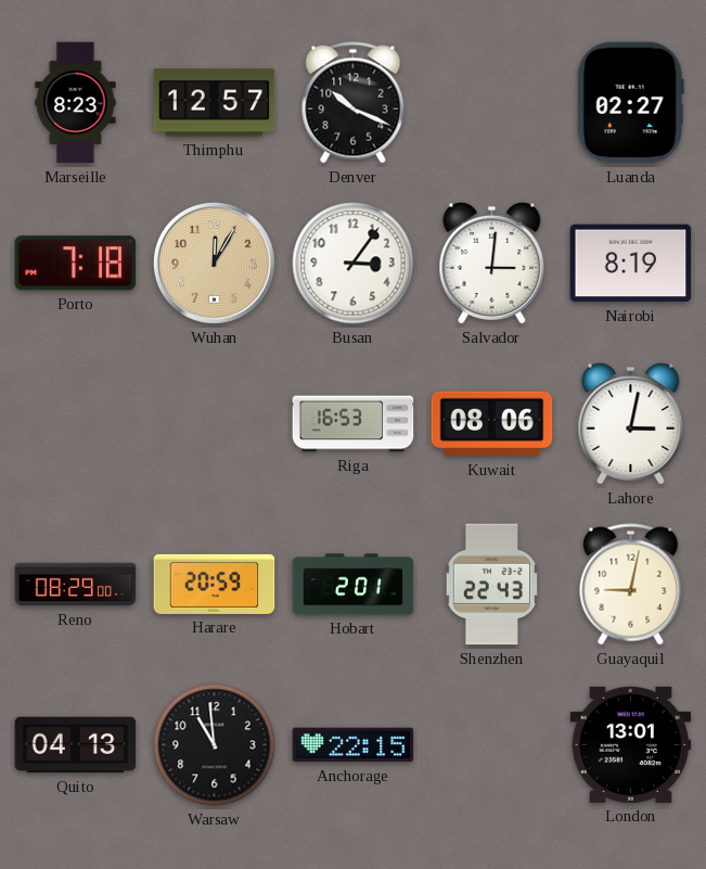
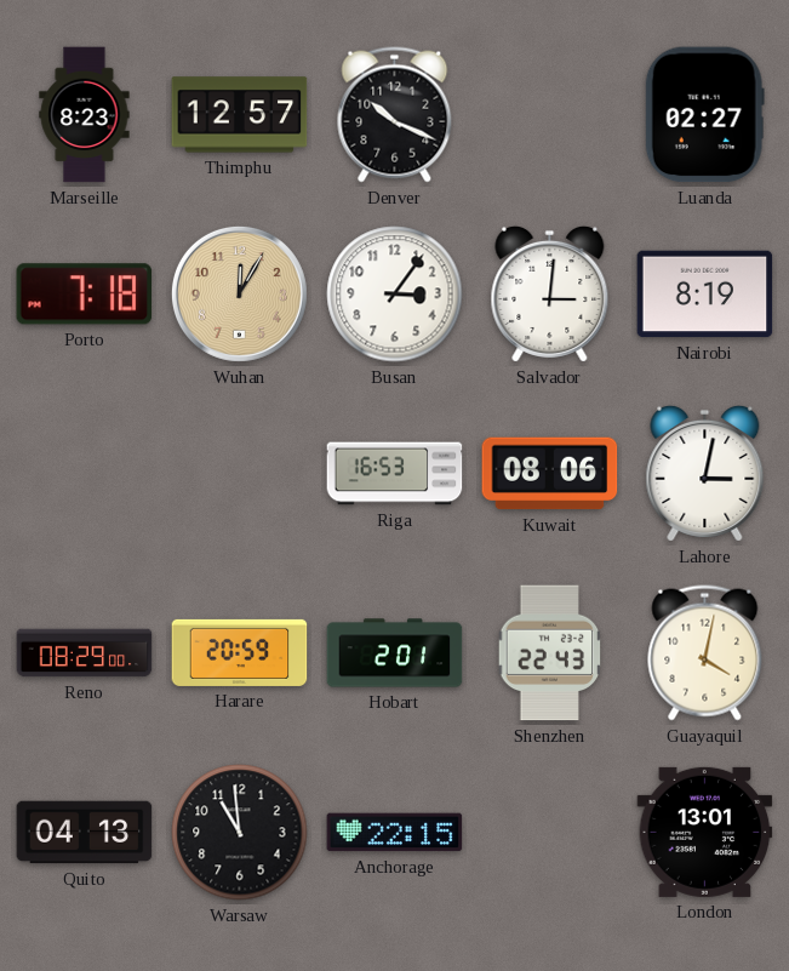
Guayaquil: 9:02 -> 4:02
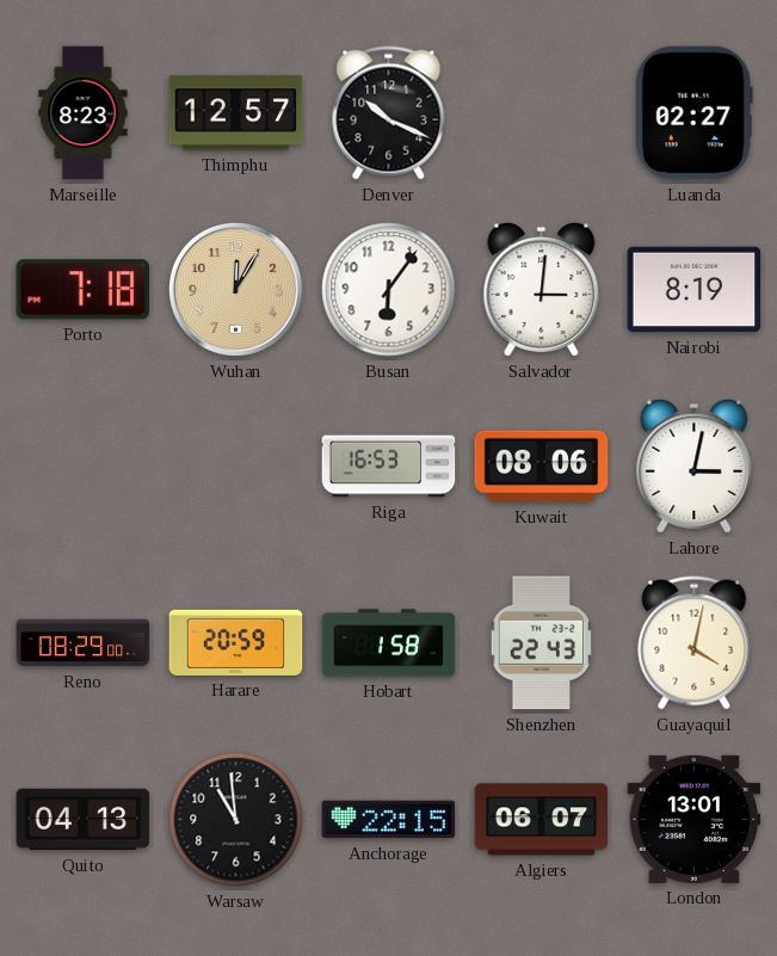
Busan: 3:06 -> 6:06
Hobart: 2:01 -> 1:58
Algiers: none -> 06:07
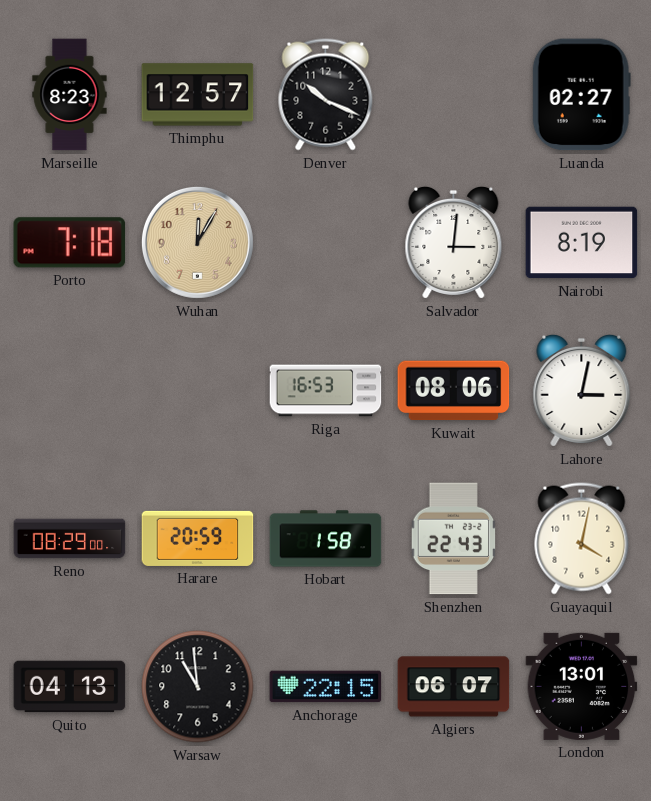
Busan: 6:06 -> none
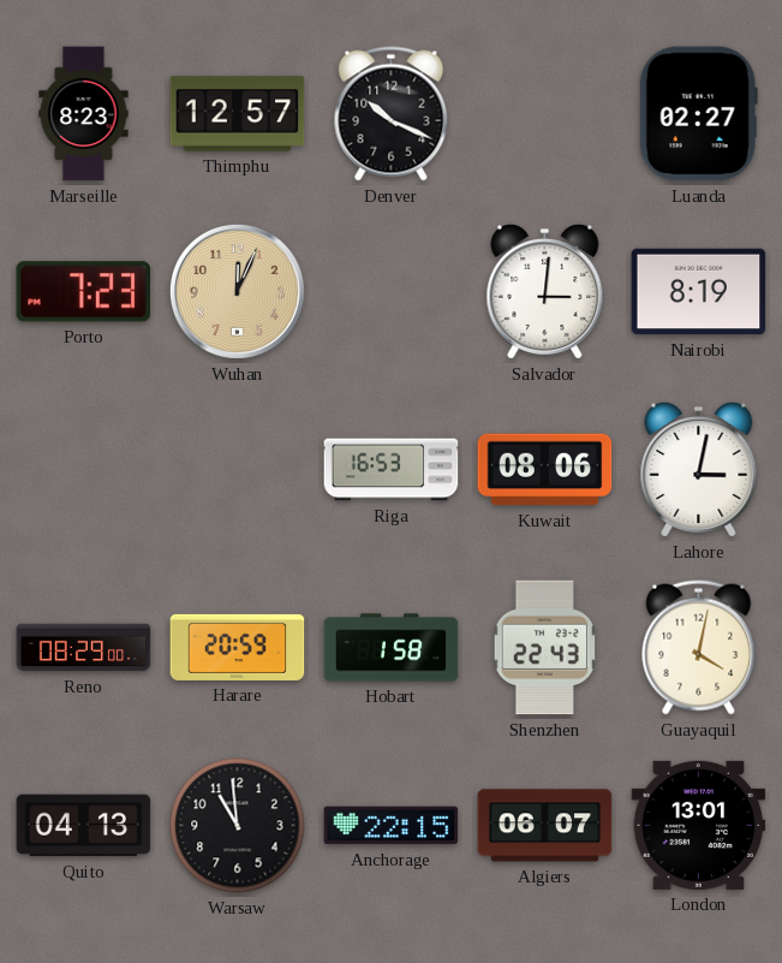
Porto: 7:18 -> 7:23
Wuhan: 12:05 -> 12:04
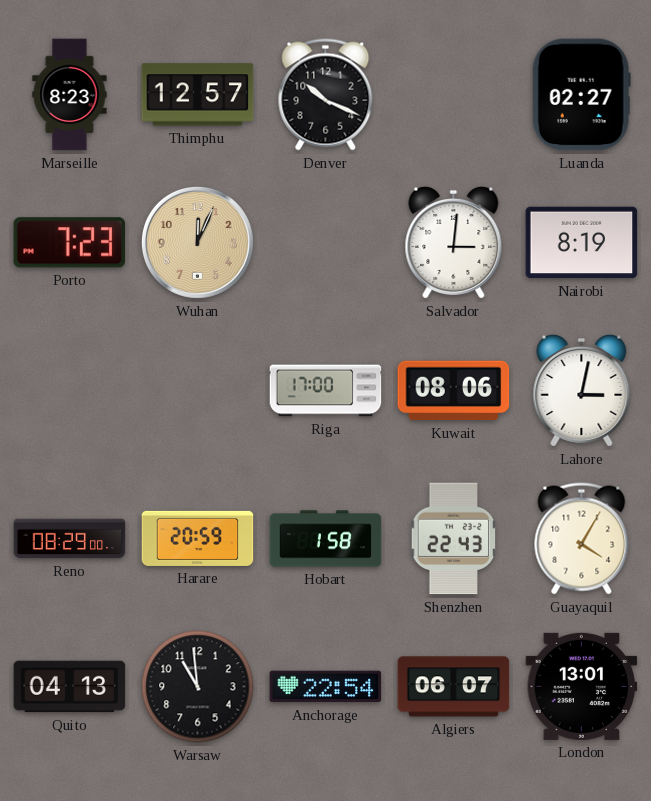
Riga: 16:53 -> 17:00
Guayaquil: 4:02 -> 4:05
Anchorage: 22:15 -> 22:54
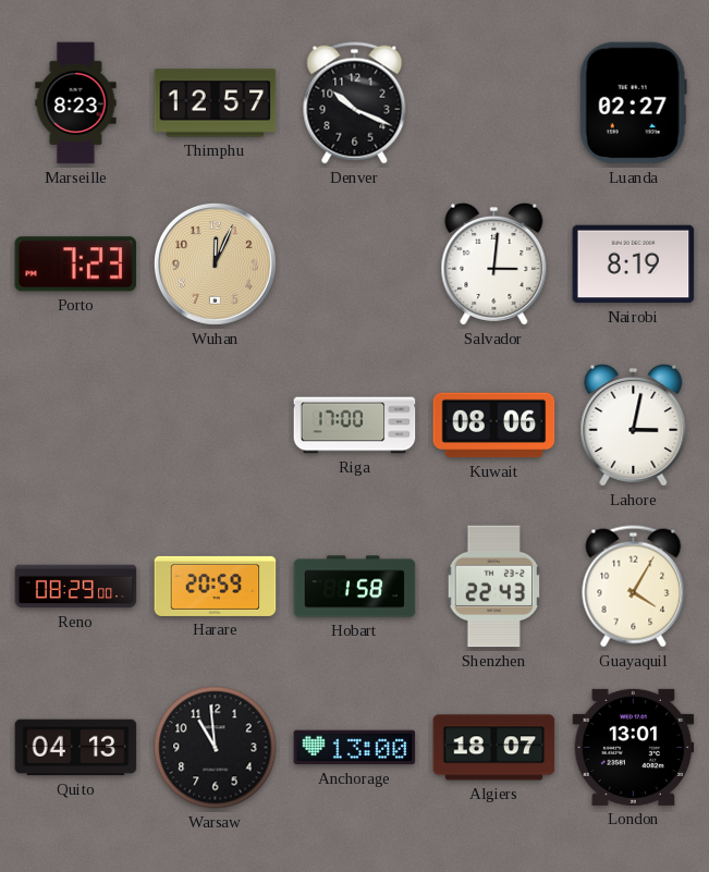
Anchorage: 22:54 -> 13:00
Algiers: 06:07 -> 18:07
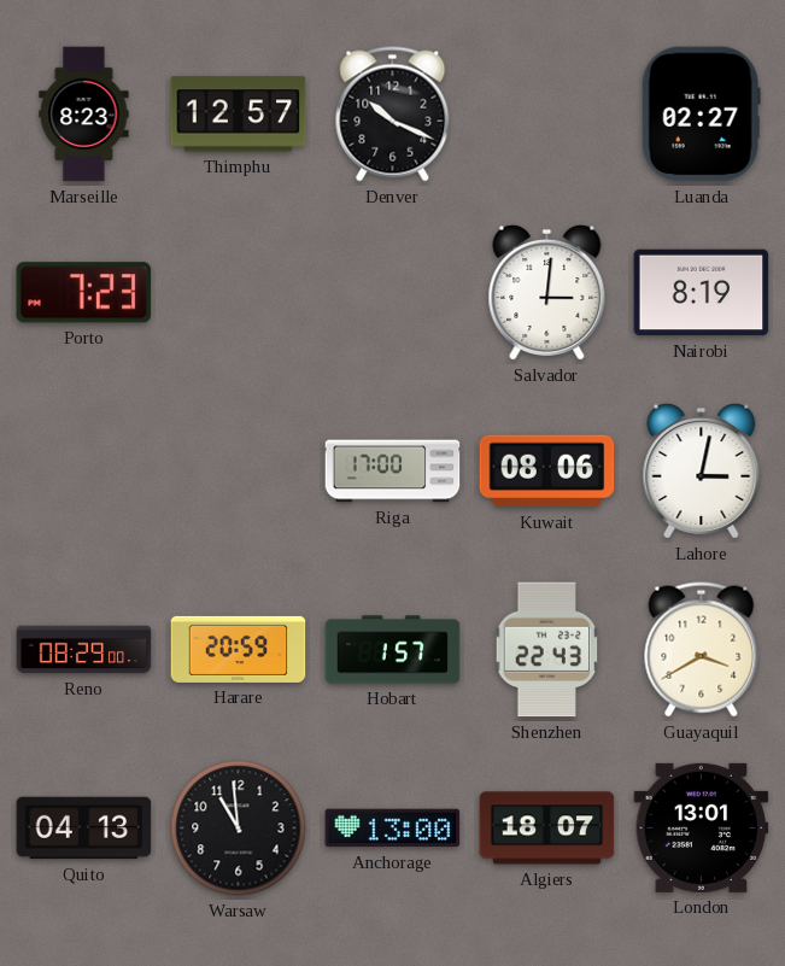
Wuhan: 12:04 -> none
Hobart: 1:58 -> 1:57
Guayaquil: 4:05 -> 3:40
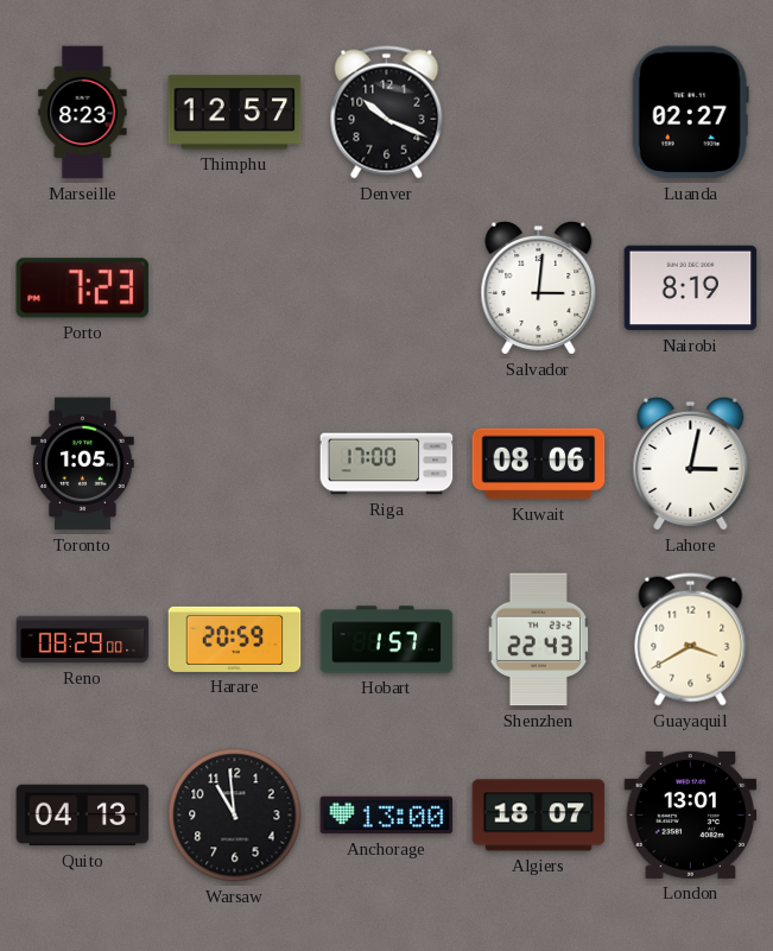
Toronto: none -> 1:05
